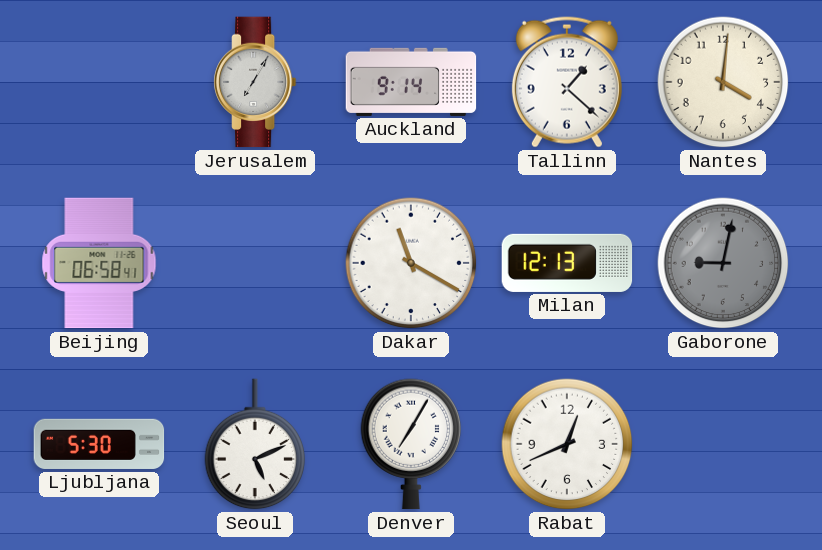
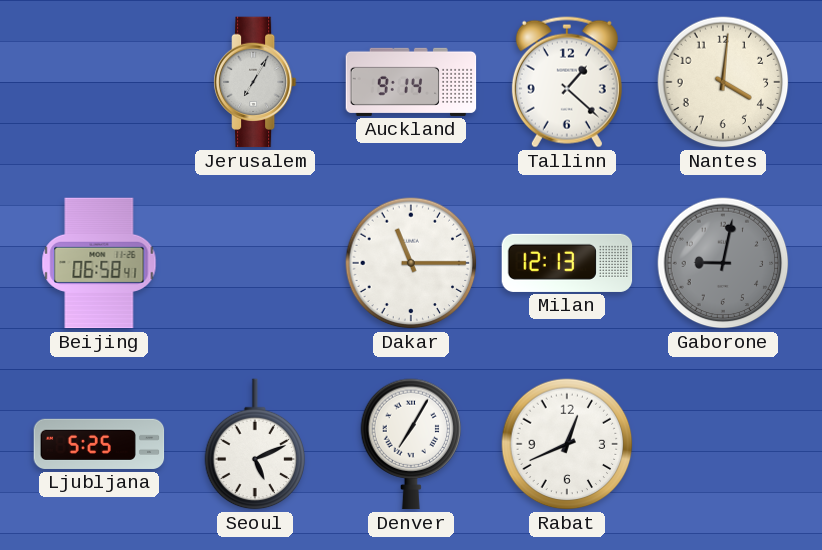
Dakar: 11:20 -> 11:15
Ljubljana: 5:30 -> 5:25
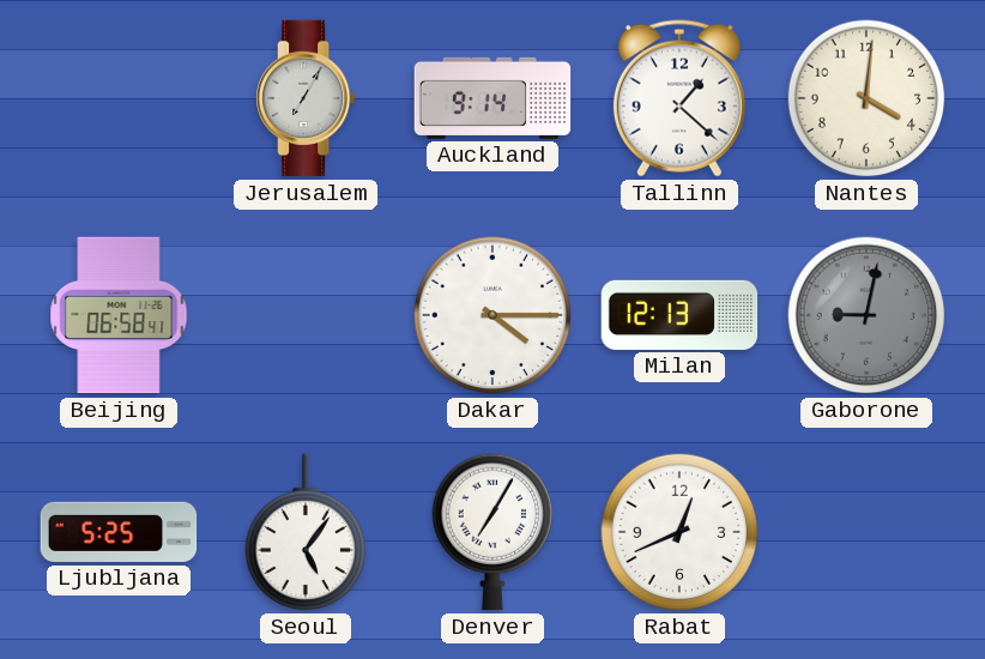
Dakar: 11:15 -> 4:15
Seoul: 5:11 -> 5:06
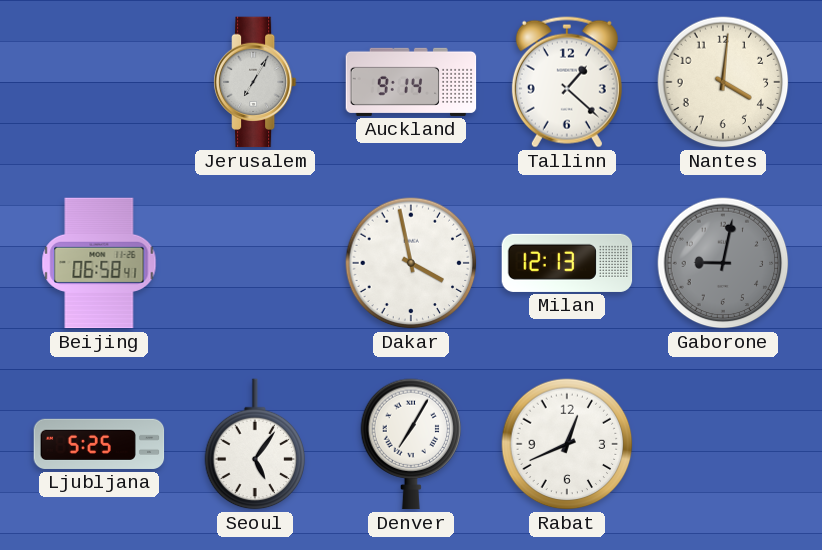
Dakar: 4:15 -> 3:58
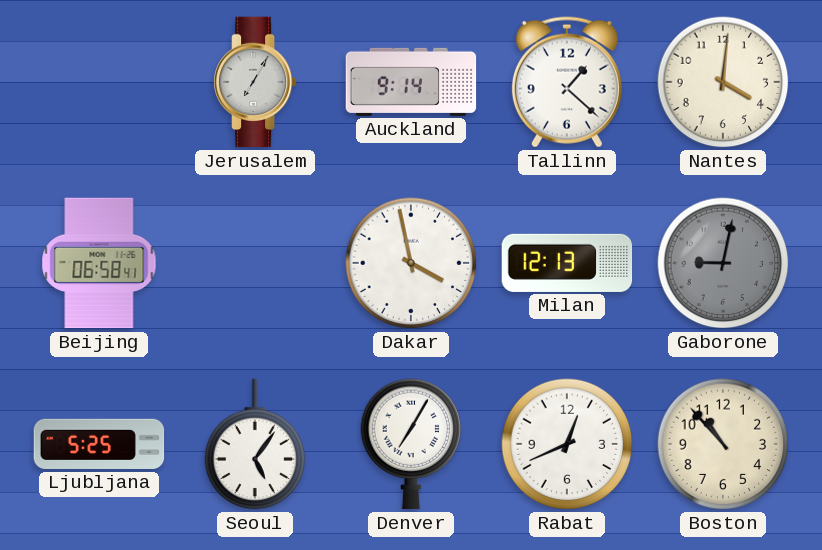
Boston: none -> 10:53
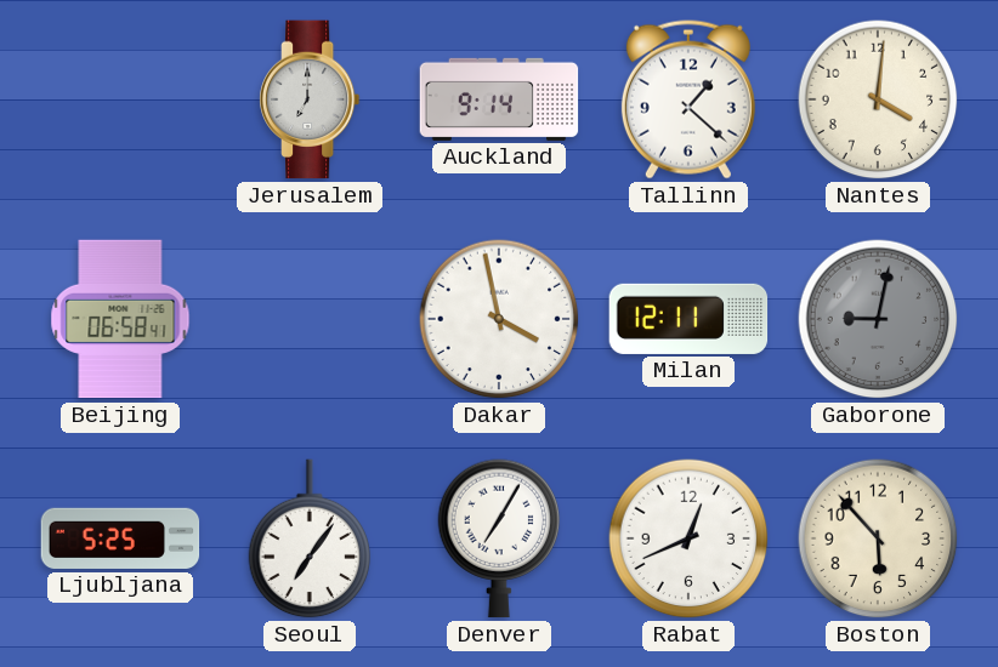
Jerusalem: 7:05 -> 7:00
Milan: 12:13 -> 12:11
Seoul: 5:06 -> 7:06
Boston: 10:53 -> 5:53
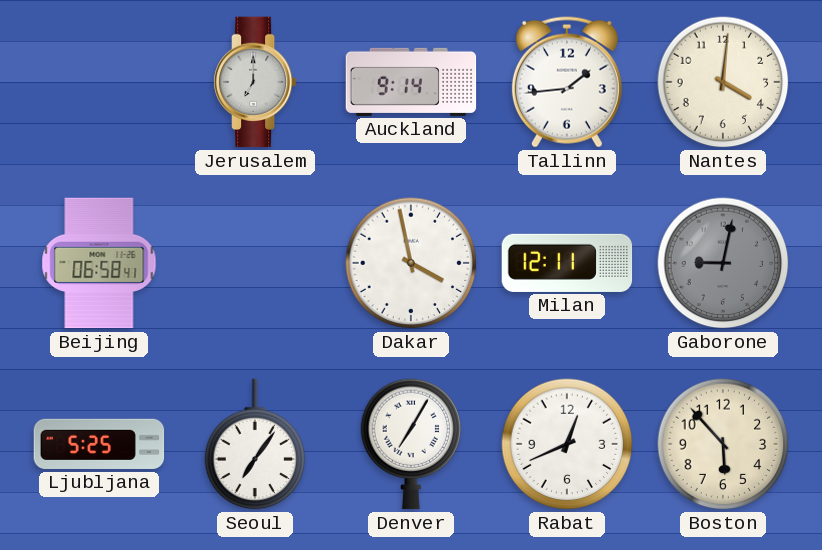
Tallinn: 1:22 -> 1:44
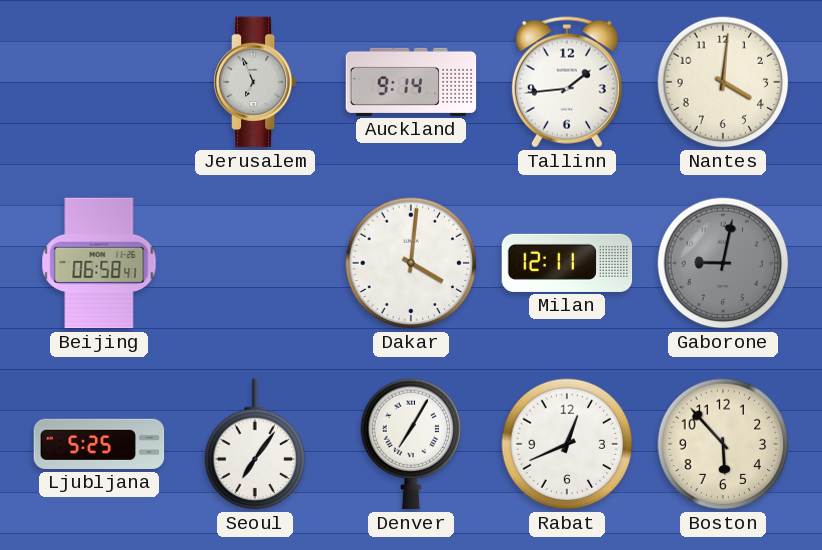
Jerusalem: 7:00 -> 6:56
Dakar: 3:58 -> 4:01
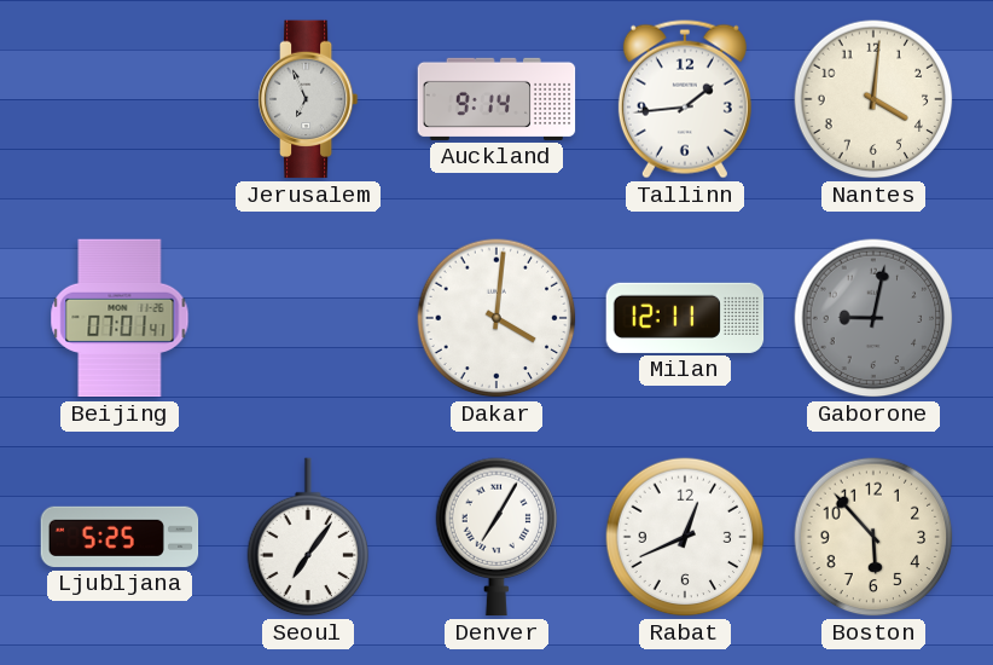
Beijing: 06:58 -> 07:01
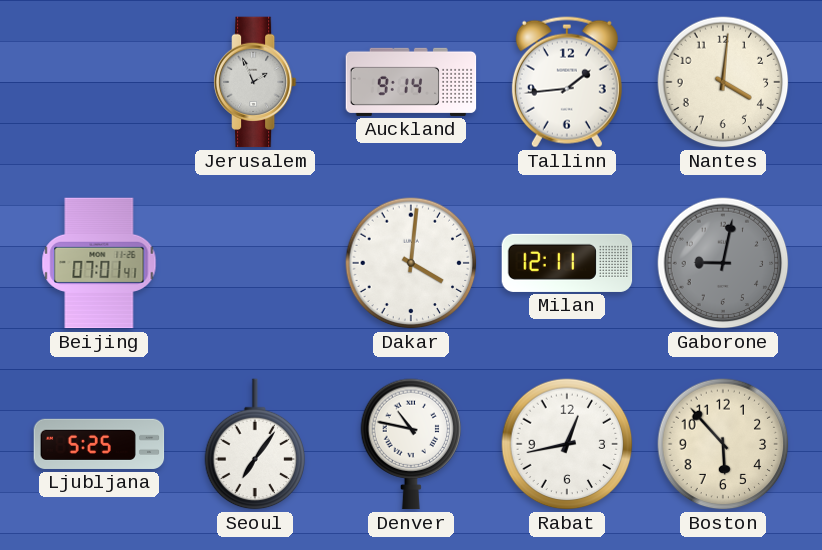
Jerusalem: 6:56 -> 1:56
Denver: 7:05 -> 10:47
Rabat: 12:41 -> 12:43
